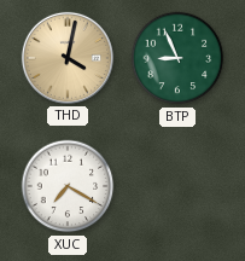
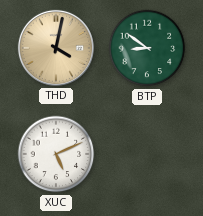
BTP: 8:56 -> 8:51
XUC: 7:20 -> 5:11
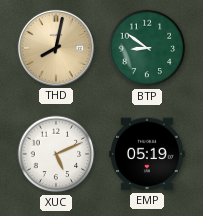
THD: 4:02 -> 8:02
EMP: none -> 05:19
